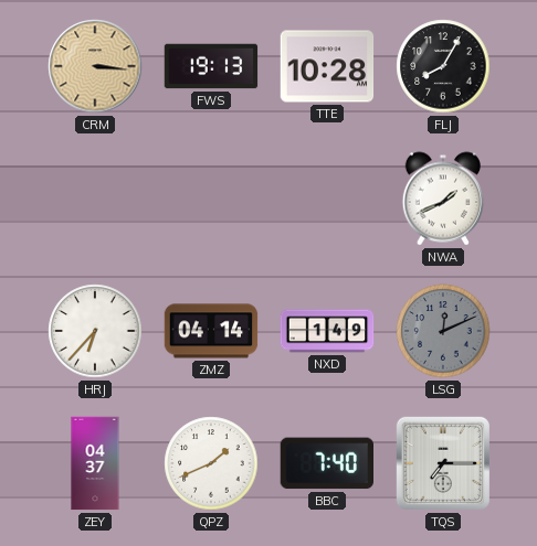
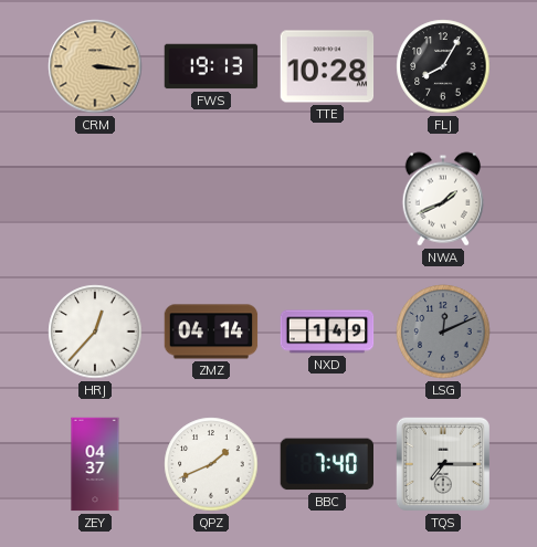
HRJ: 6:37 -> 12:37
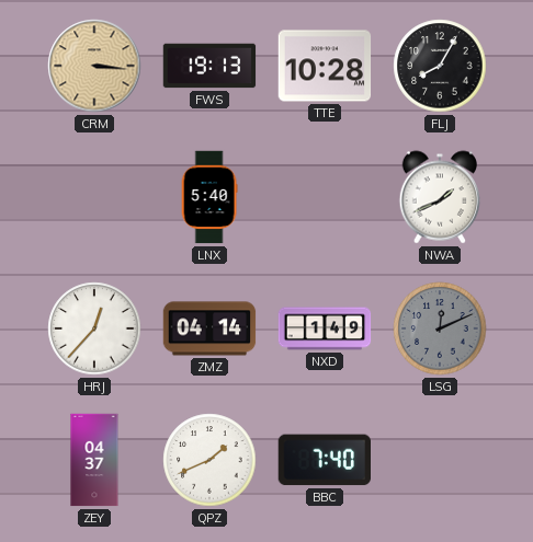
LNX: none -> 5:40
TQS: 7:15 -> none
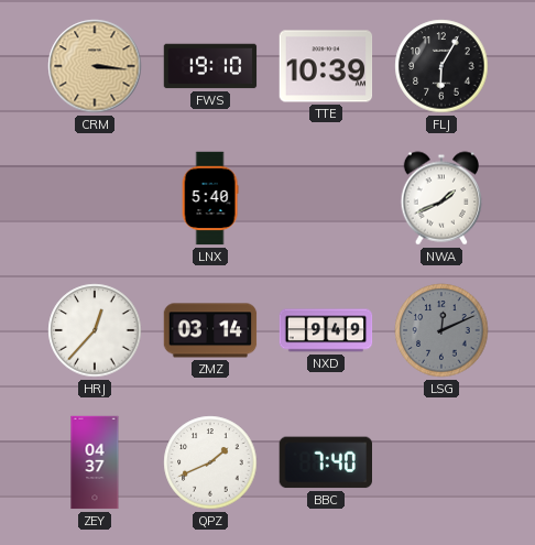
FWS: 19:13 -> 19:10
TTE: 10:28 -> 10:39
FLJ: 8:05 -> 6:05
ZMZ: 04:14 -> 03:14
NXD: 1:49 -> 9:49
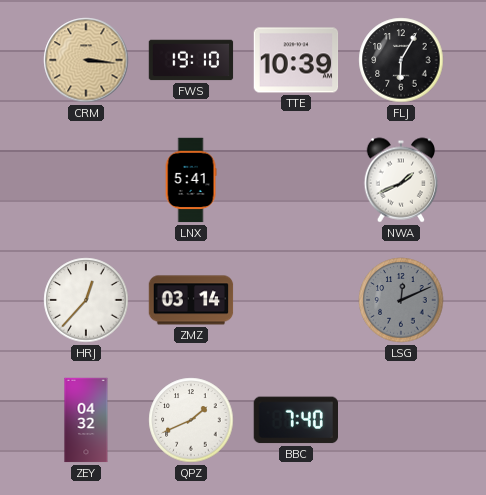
LNX: 5:40 -> 5:41
NXD: 9:49 -> none
ZEY: 04:37 -> 04:32
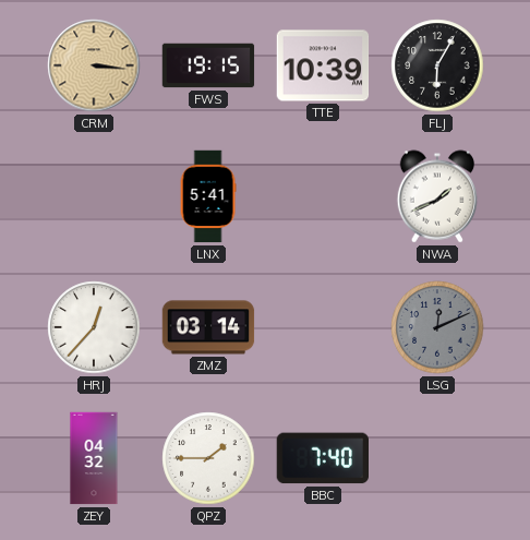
FWS: 19:10 -> 19:15
QPZ: 1:41 -> 1:45
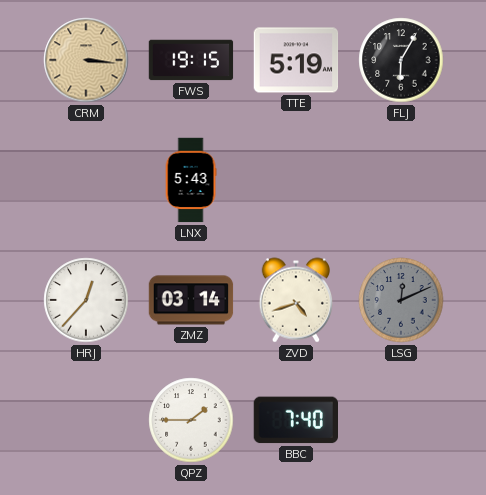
TTE: 10:39 -> 5:19
LNX: 5:41 -> 5:43
NWA: 1:41 -> none
ZVD: none -> 4:42
ZEY: 04:32 -> none
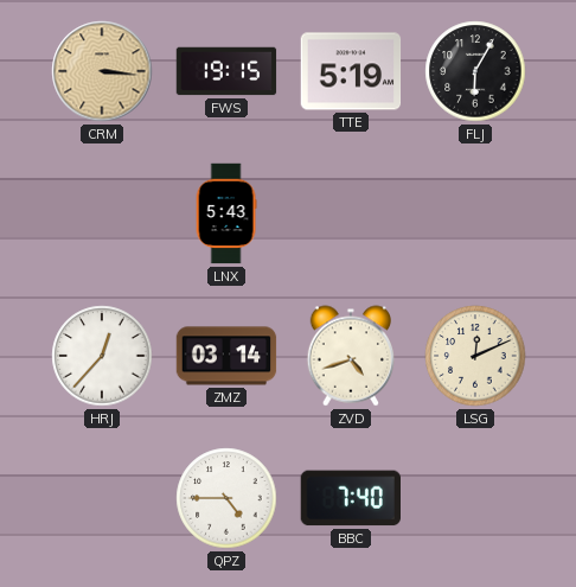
LSG dial: grey -> cream
QPZ: 1:45 -> 4:45
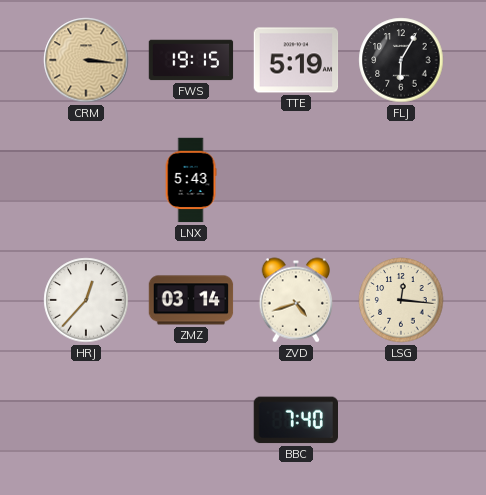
LSG: 12:11 -> 12:16
QPZ: 4:45 -> none
